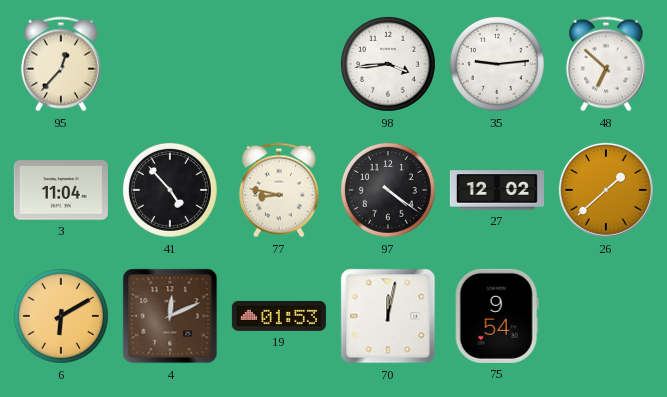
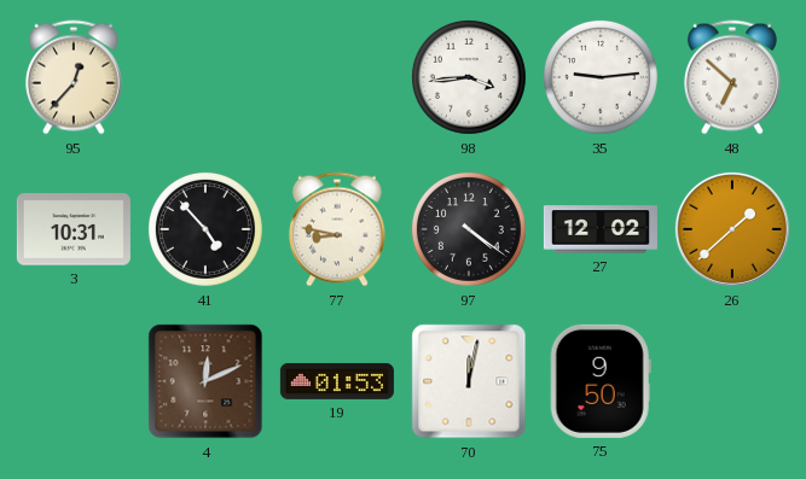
3: 11:04 -> 10:31
6: 6:10 -> none
75: 9:54 -> 9:50
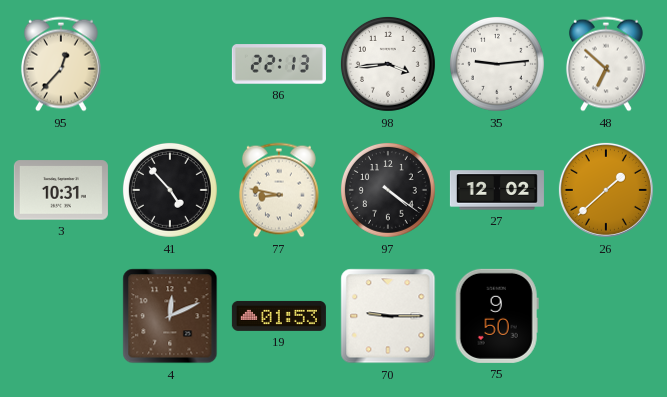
86: none -> 22:13
70: 12:02 -> 9:15
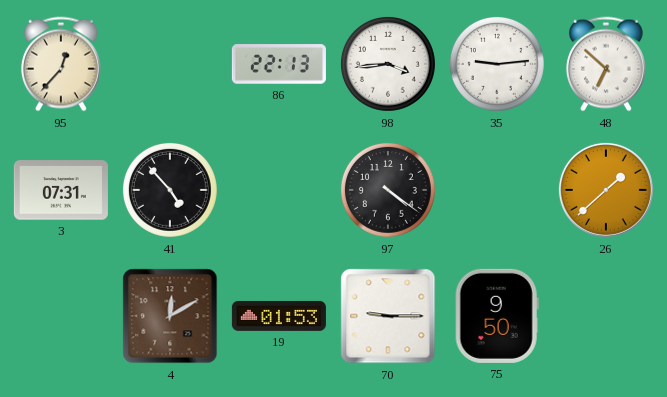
3: 10:31 -> 07:31
77: 8:47 -> none
27: 12:02 -> none
4: 12:11 -> 12:10
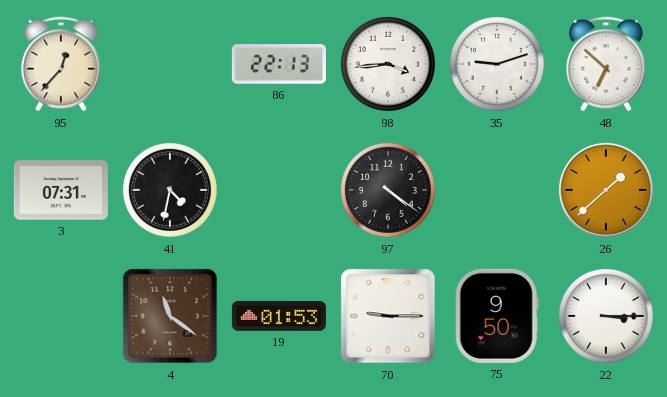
35: 9:14 -> 9:12
41: 4:53 -> 4:32
4: 12:10 -> 11:21
22: none -> 3:15
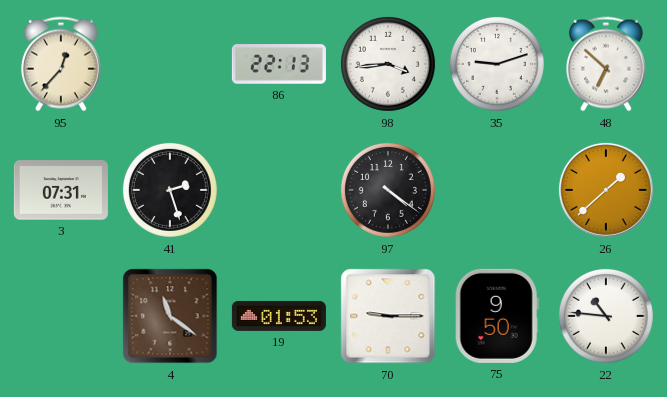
41: 4:32 -> 2:27
22: 3:15 -> 10:46
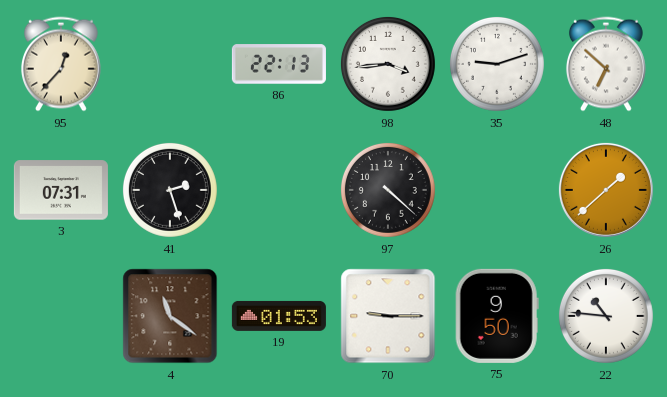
97: 4:21 -> 4:22
